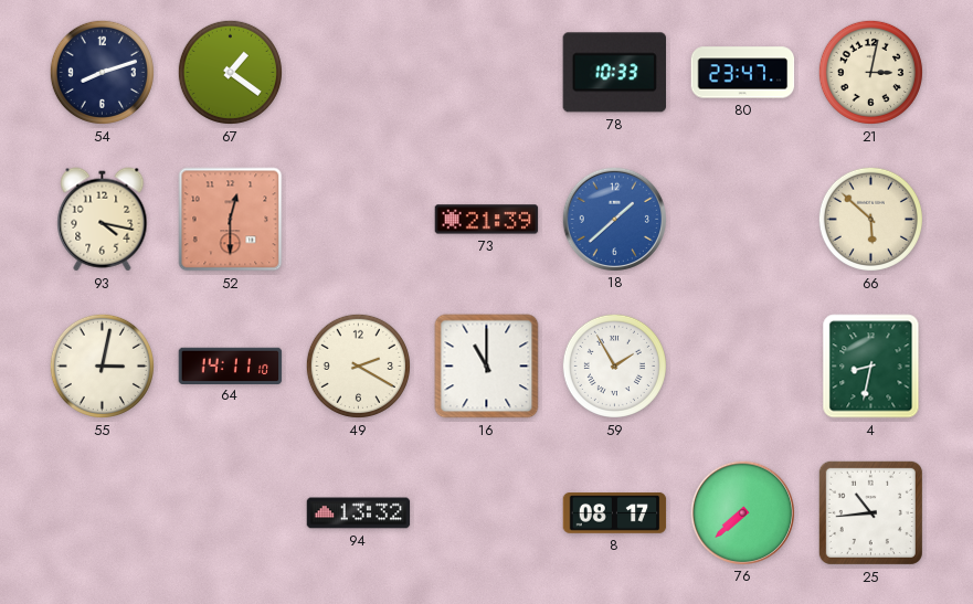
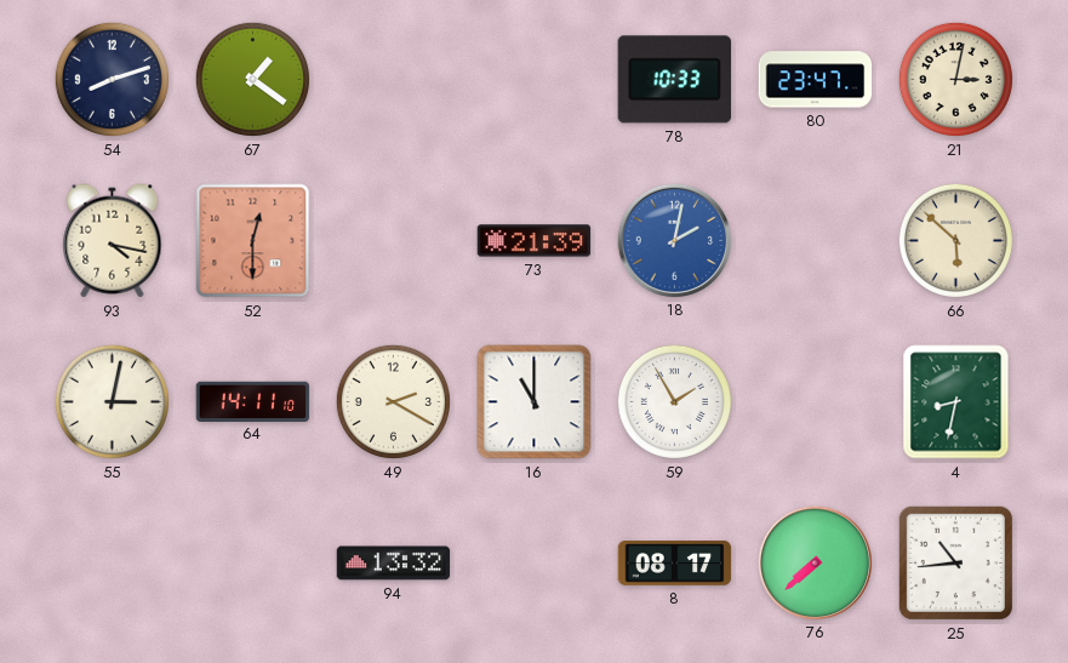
18: 1:38 -> 2:02
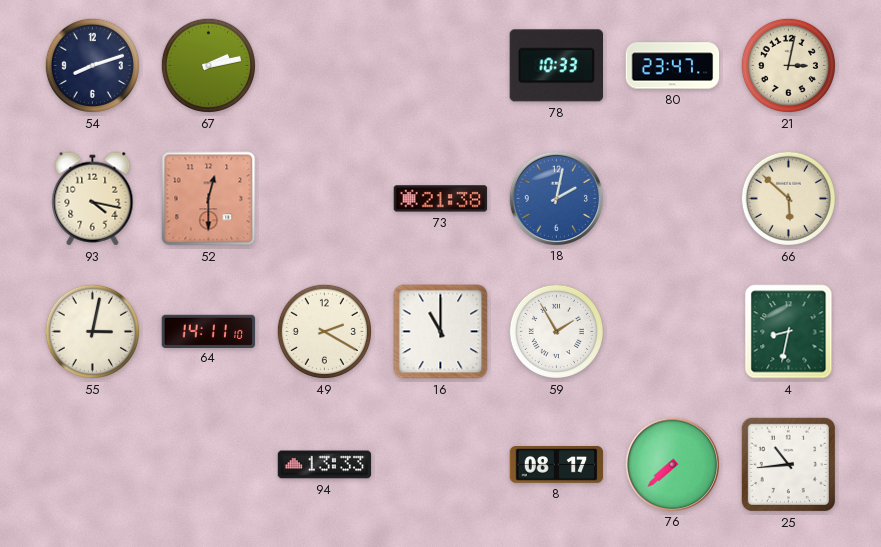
67: 1:21 -> 2:13
73: 21:39 -> 21:38
94: 13:32 -> 13:33
